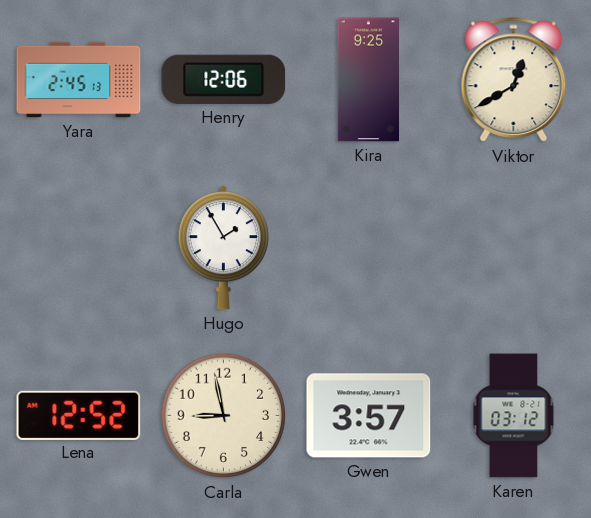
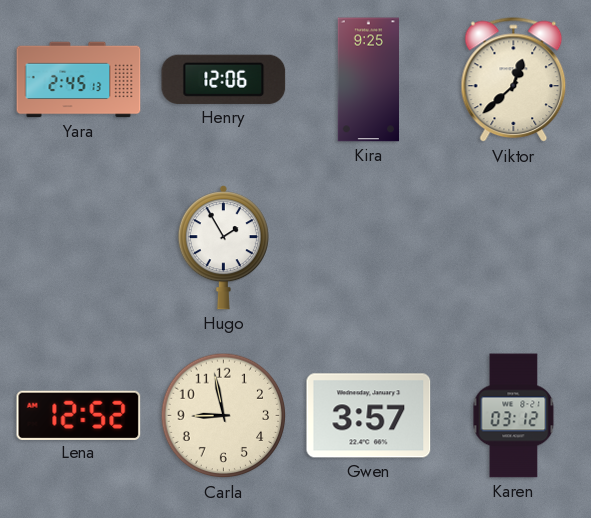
Viktor: 12:40 -> 12:38
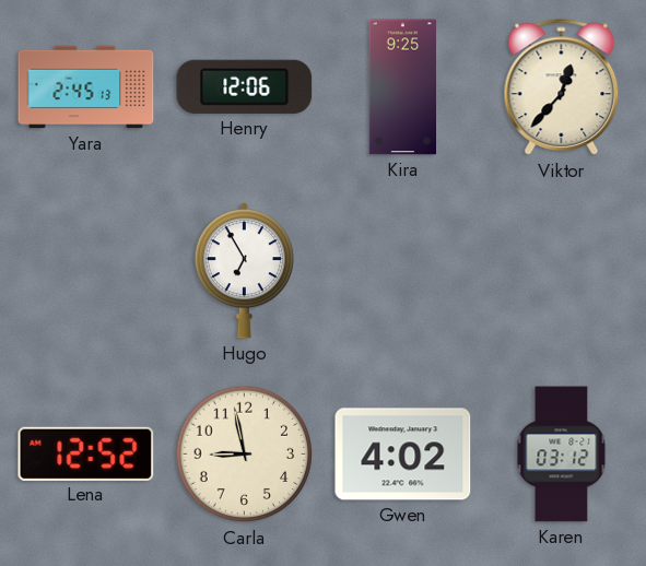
Viktor: 12:38 -> 12:37
Hugo: 1:55 -> 6:55
Gwen: 3:57 -> 4:02
